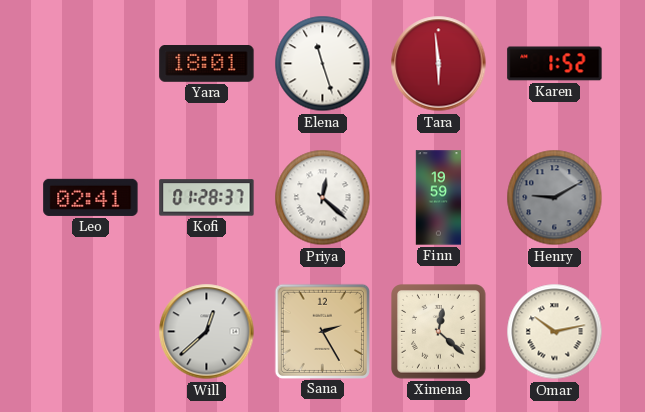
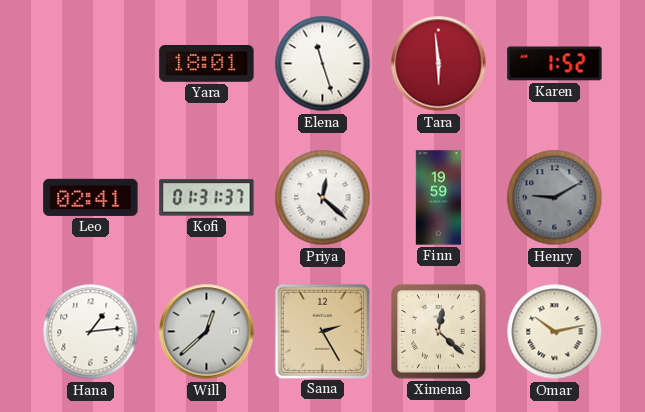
Kofi: 01:28 -> 01:31
Hana: none -> 1:14
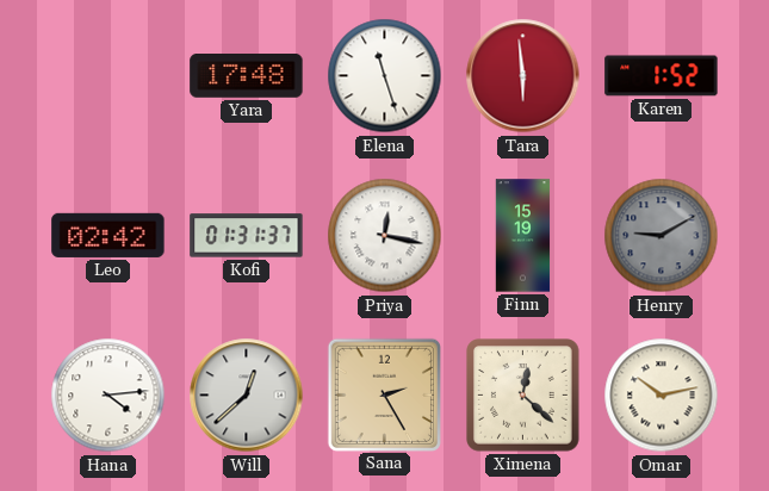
Yara: 18:01 -> 17:48
Leo: 02:41 -> 02:42
Priya: 12:22 -> 12:17
Finn: 19:59 -> 15:19
Hana: 1:14 -> 4:14
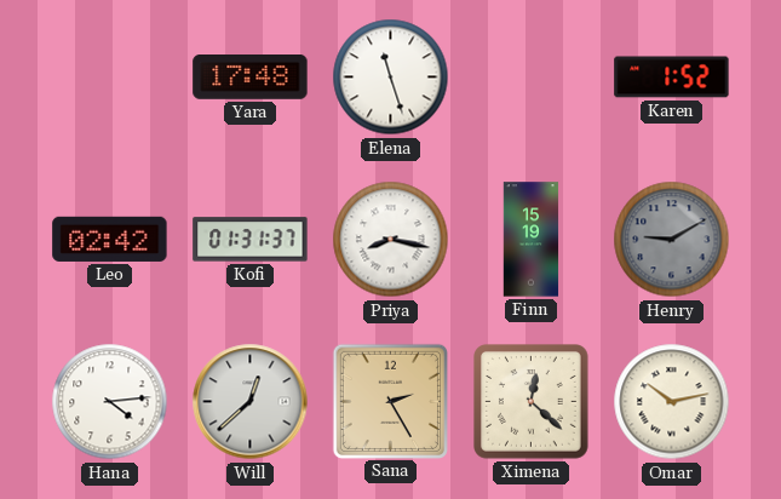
Tara: 5:59 -> none
Priya: 12:17 -> 8:17
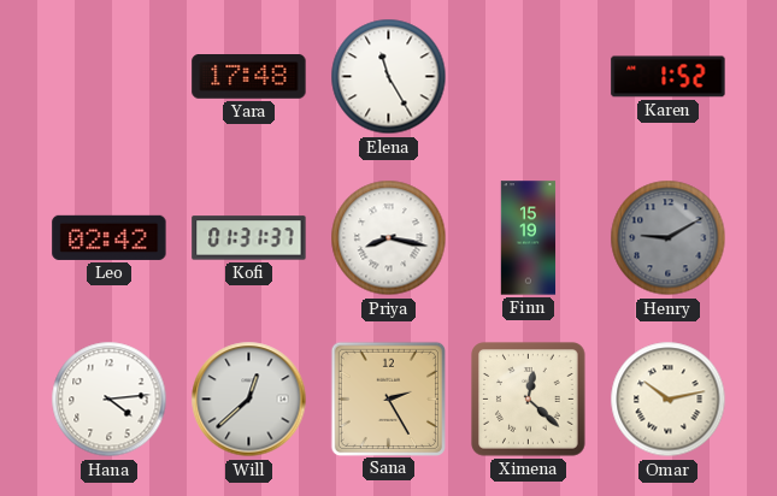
Elena: 11:27 -> 11:25
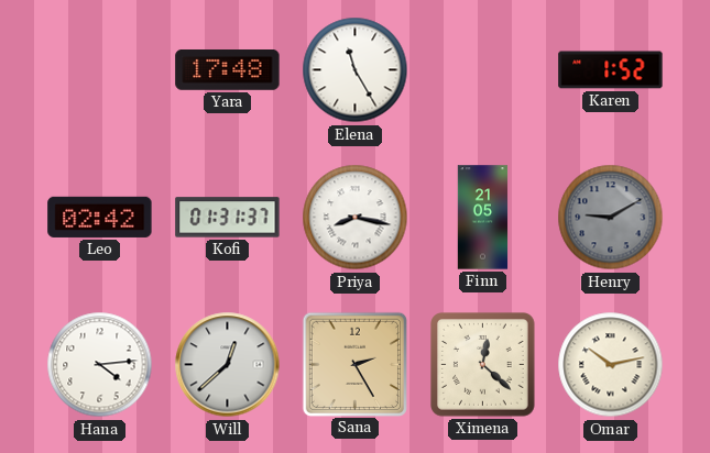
Finn: 15:19 -> 21:05
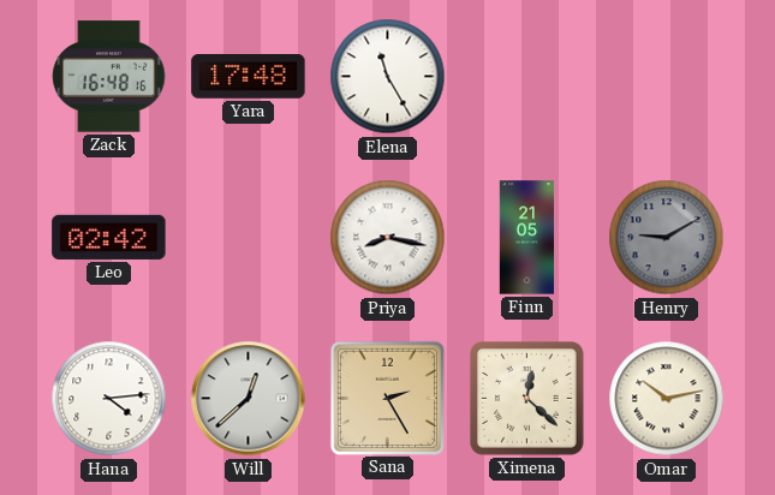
Zack: none -> 16:48
Karen: 1:52 -> none
Kofi: 01:31 -> none
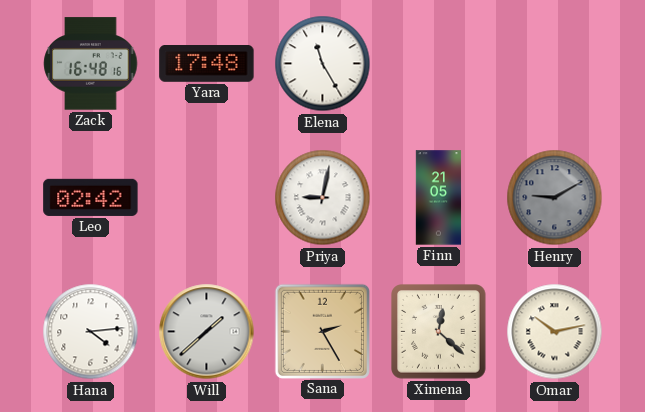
Priya: 8:17 -> 9:02
Will: 12:38 -> 1:38
